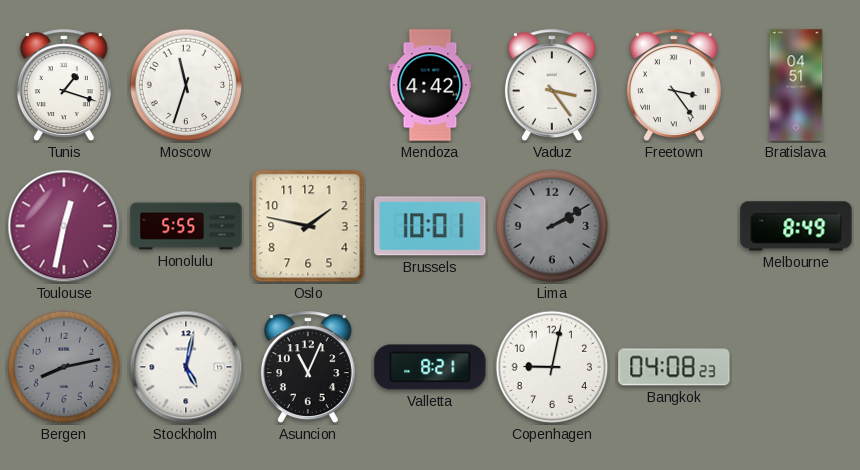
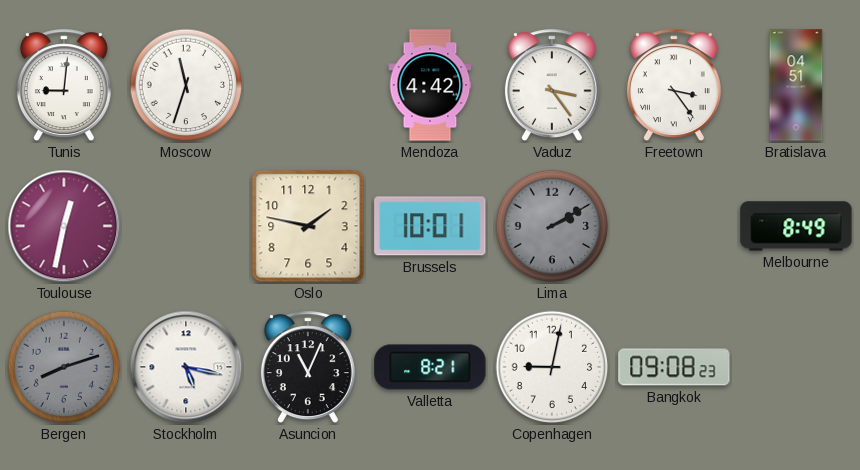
Tunis: 1:18 -> 9:01
Honolulu: 5:55 -> none
Bergen: 8:13 -> 8:12
Stockholm: 5:02 -> 5:17
Bangkok: 04:08 -> 09:08
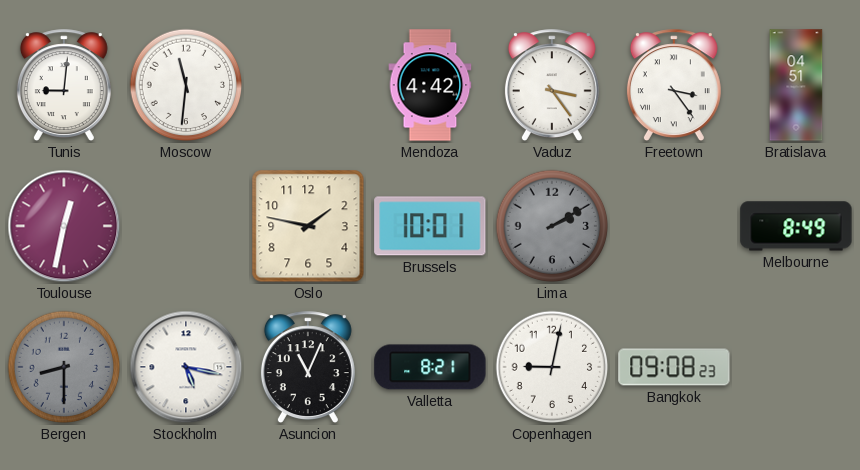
Moscow: 11:33 -> 11:31
Bergen: 8:12 -> 8:30
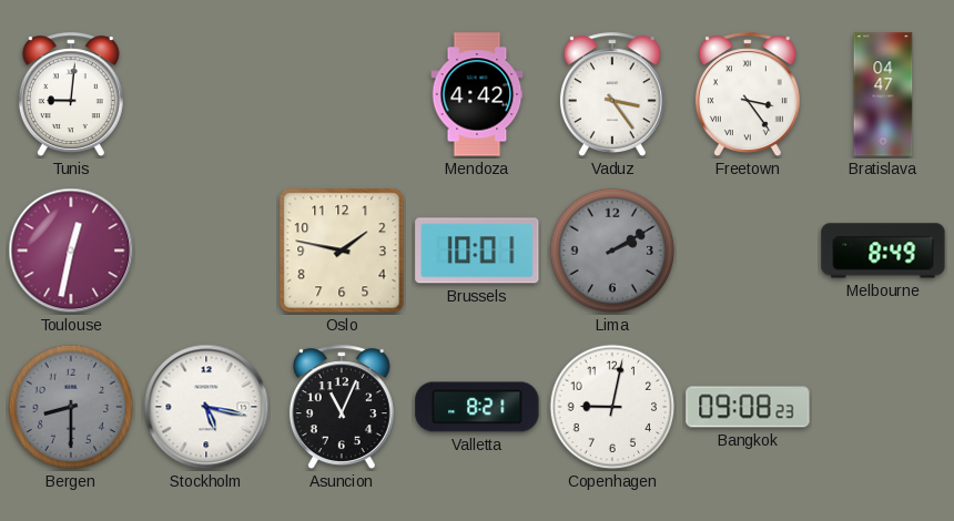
Moscow: 11:31 -> none
Bratislava: 04:51 -> 04:47
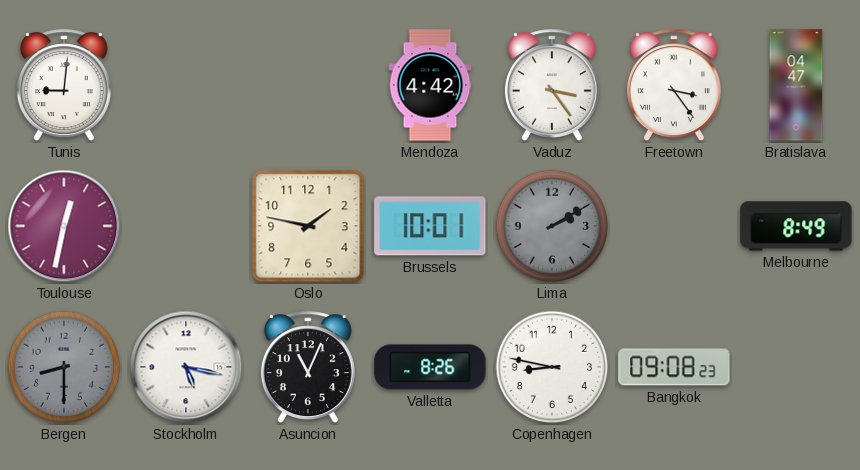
Valletta: 8:21 -> 8:26
Copenhagen: 9:02 -> 8:47
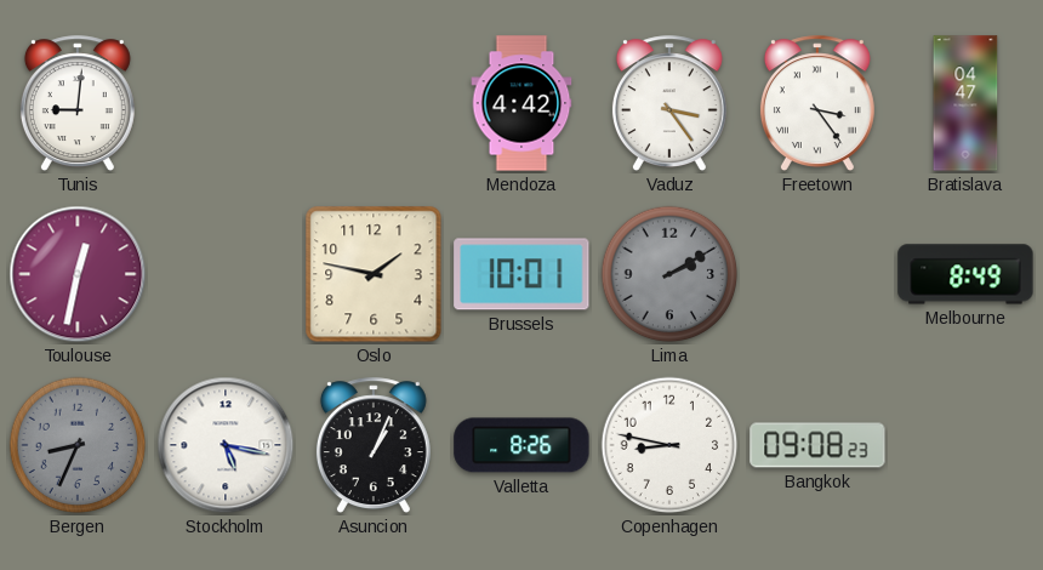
Bergen: 8:30 -> 8:34
Asuncion: 11:04 -> 1:04
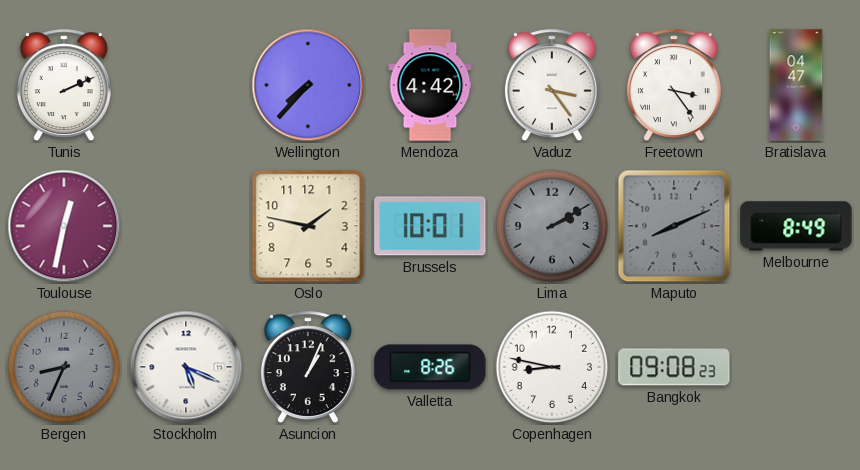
Tunis: 9:01 -> 2:11
Wellington: none -> 7:37
Maputo: none -> 8:11
Stockholm: 5:17 -> 5:19
